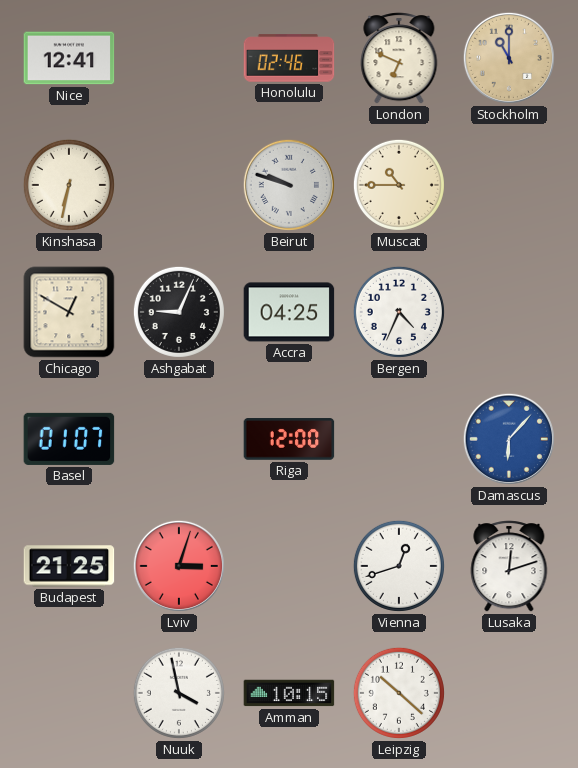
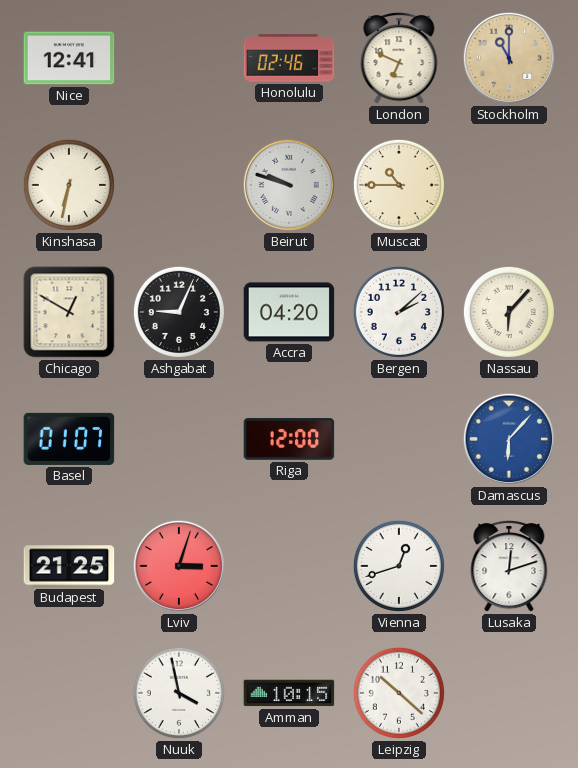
Accra: 04:25 -> 04:20
Bergen: 4:34 -> 2:08
Nassau: none -> 6:07
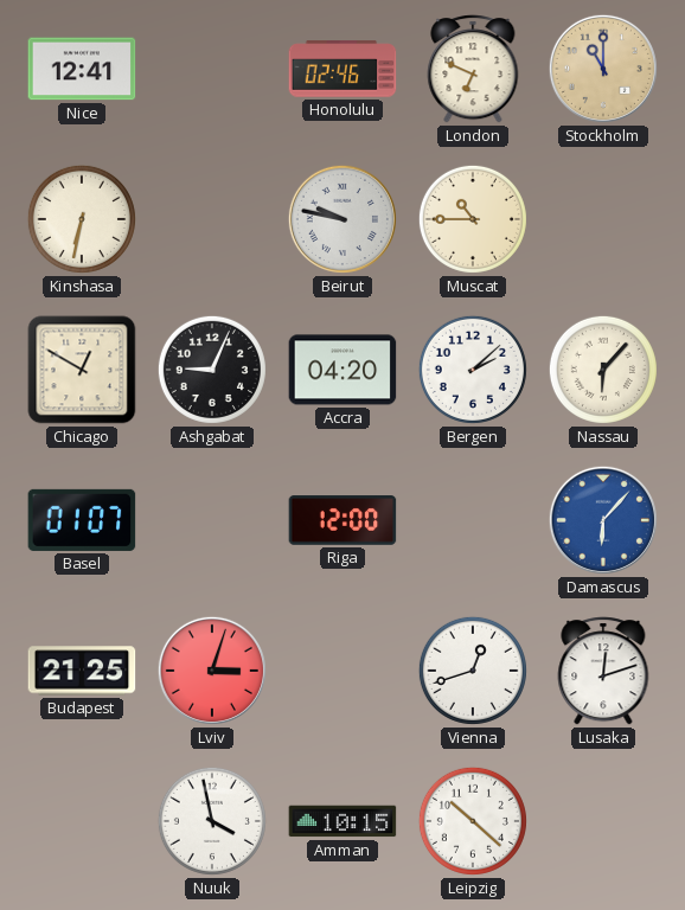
Beirut: 9:48 -> 9:47
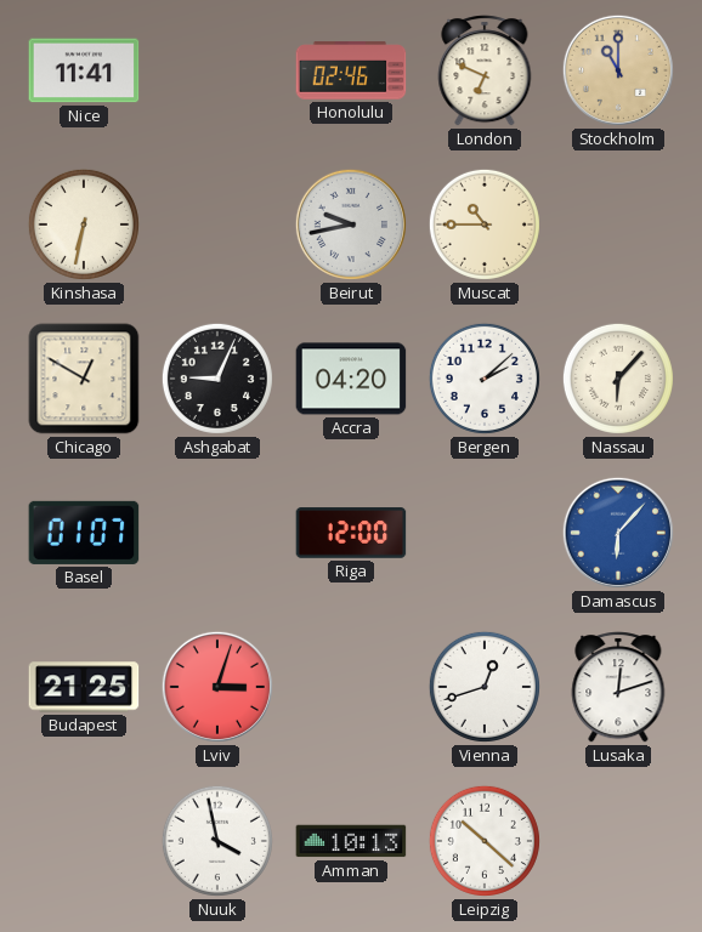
Nice: 12:41 -> 11:41
Beirut: 9:47 -> 9:43
Amman: 10:15 -> 10:13
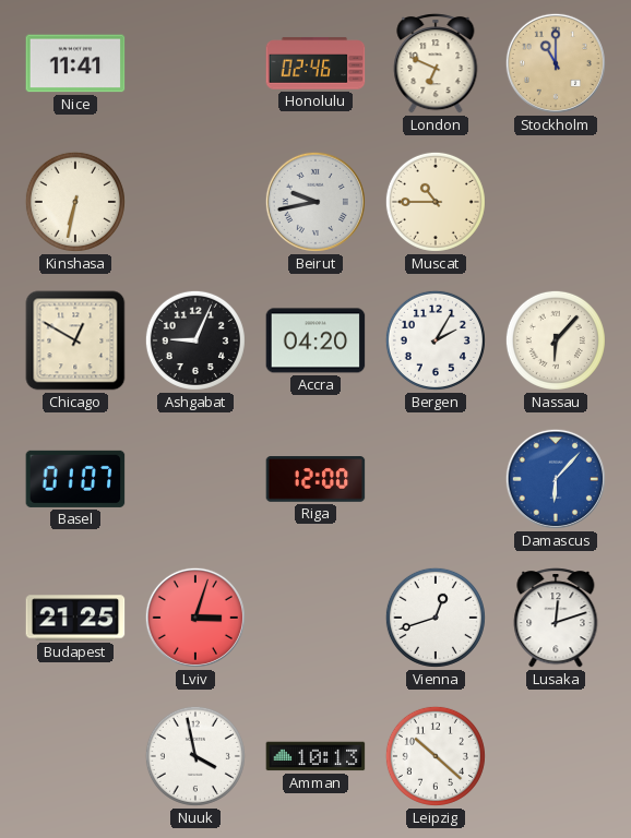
Bergen: 2:08 -> 2:05
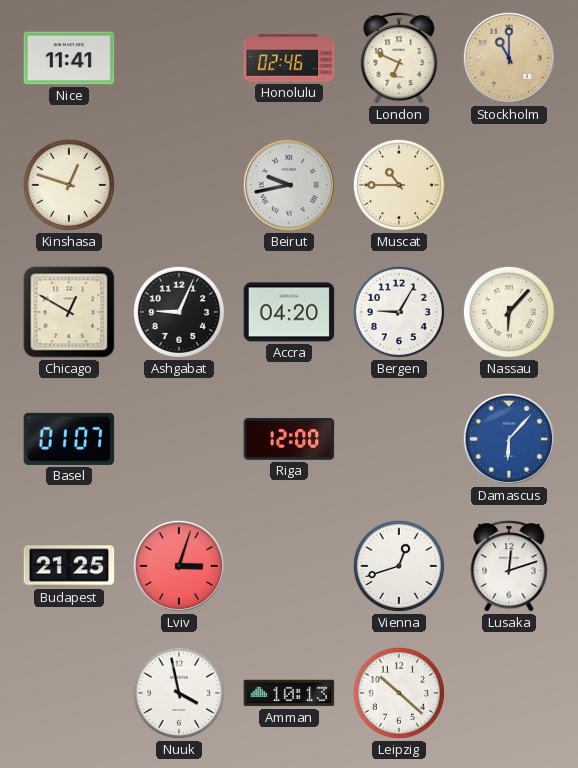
Kinshasa: 6:32 -> 12:48
Bergen: 2:05 -> 9:05
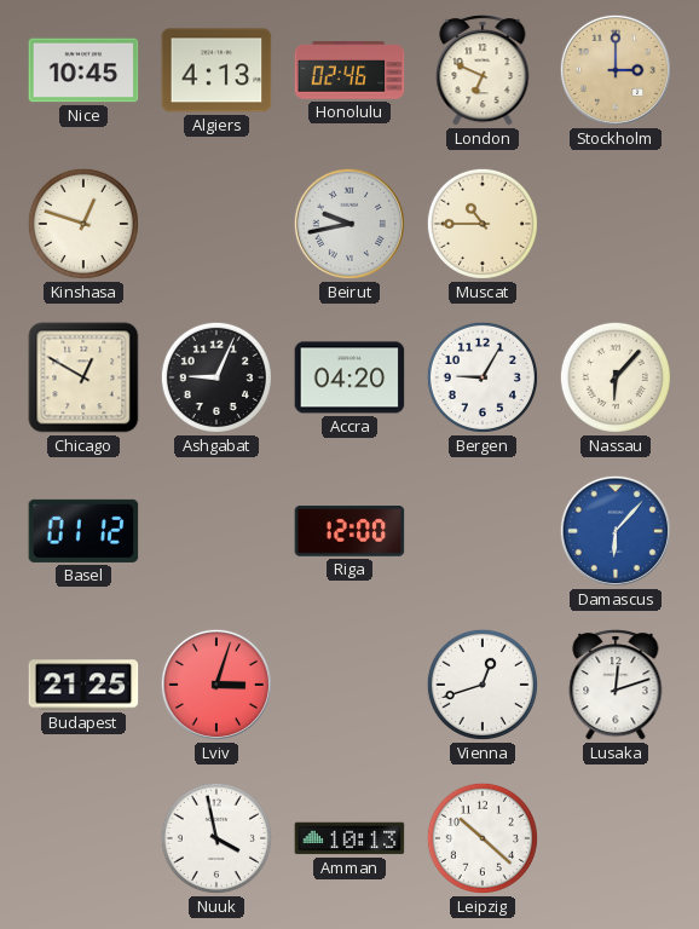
Nice: 11:41 -> 10:45
Algiers: none -> 4:13
Stockholm: 11:00 -> 3:00
Basel: 01:07 -> 01:12
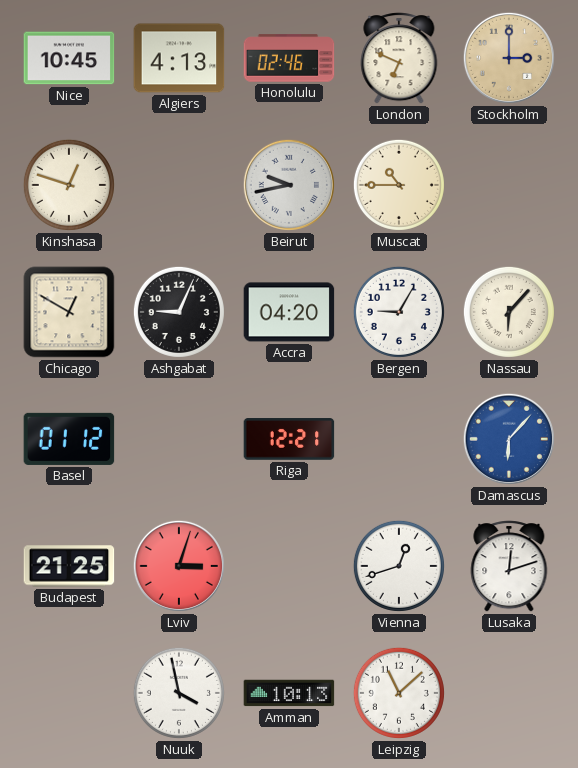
Riga: 12:00 -> 12:21
Leipzig: 10:22 -> 11:08
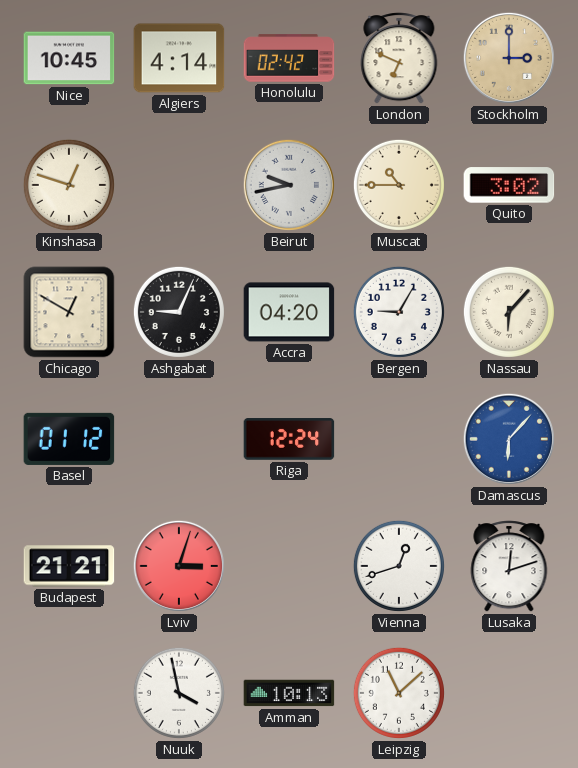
Algiers: 4:13 -> 4:14
Honolulu: 02:46 -> 02:42
Quito: none -> 3:02
Riga: 12:21 -> 12:24
Budapest: 21:25 -> 21:21
